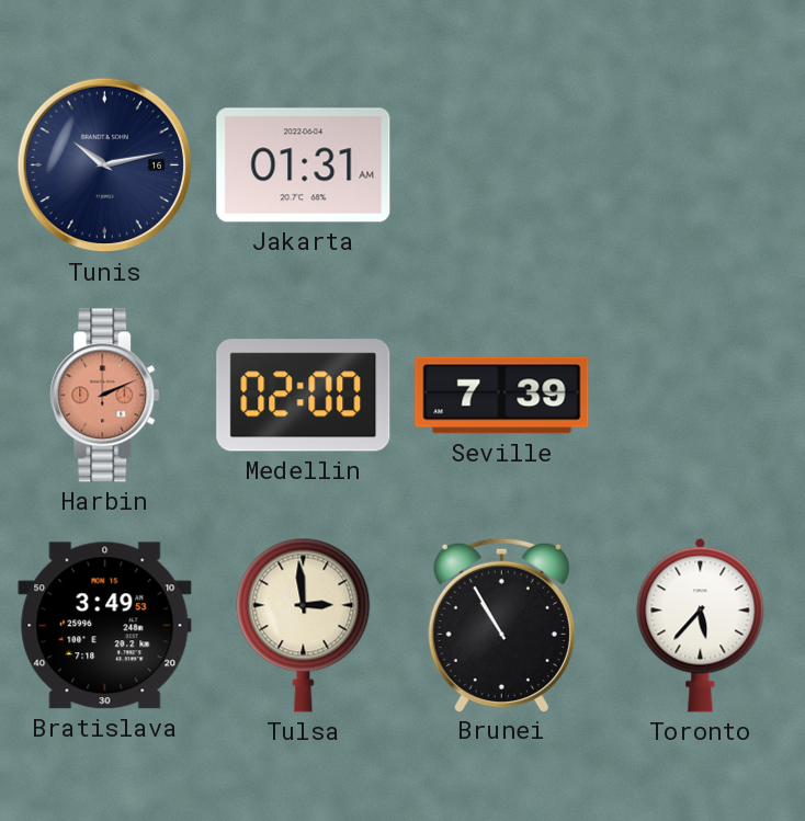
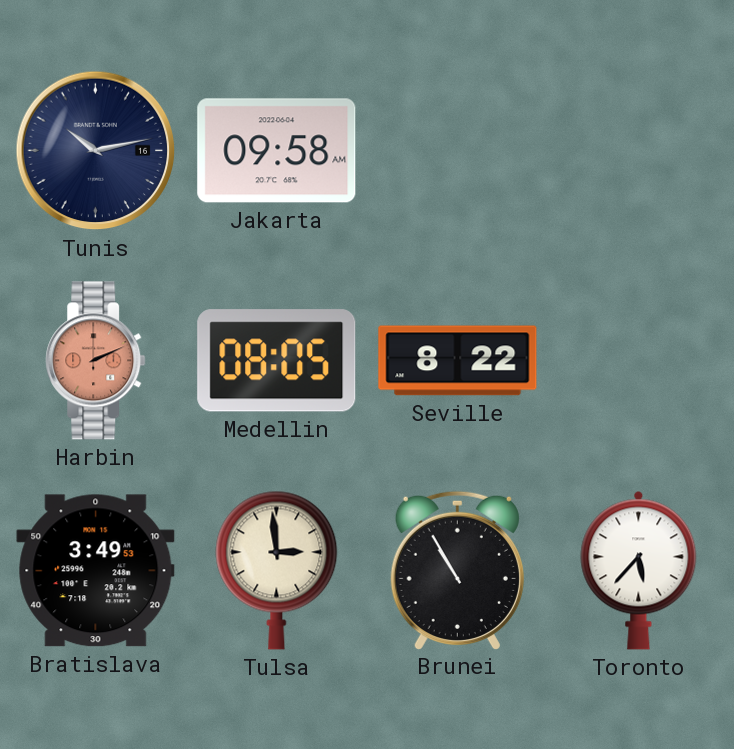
Jakarta: 01:31 -> 09:58
Medellin: 02:00 -> 08:05
Seville: 7:39 -> 8:22
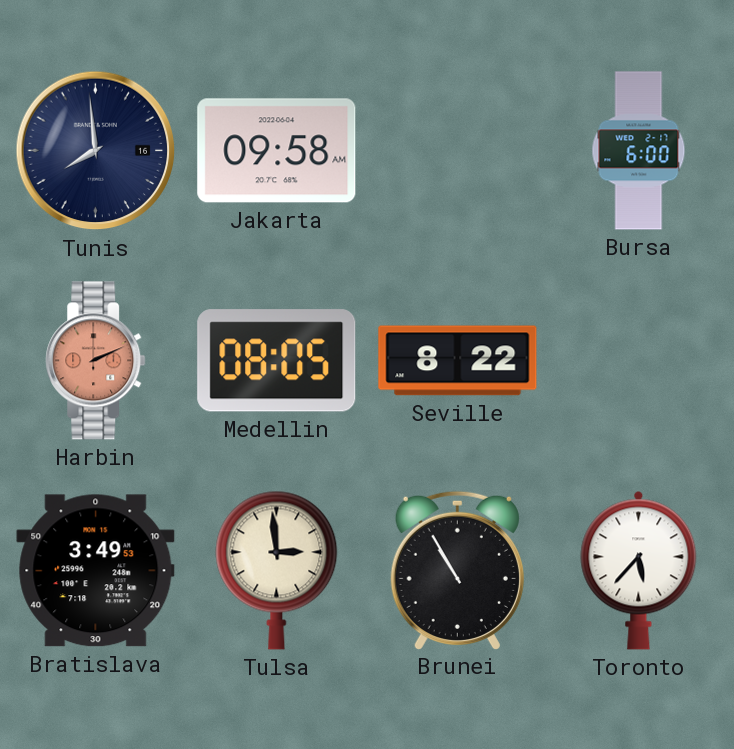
Tunis: 10:13 -> 7:59
Bursa: none -> 6:00
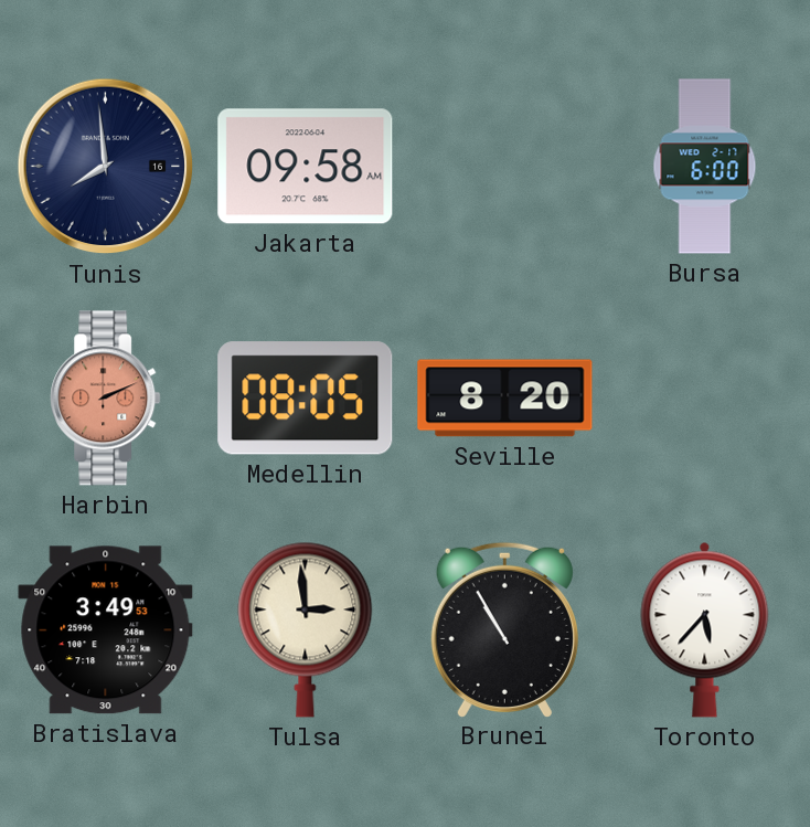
Seville: 8:22 -> 8:20
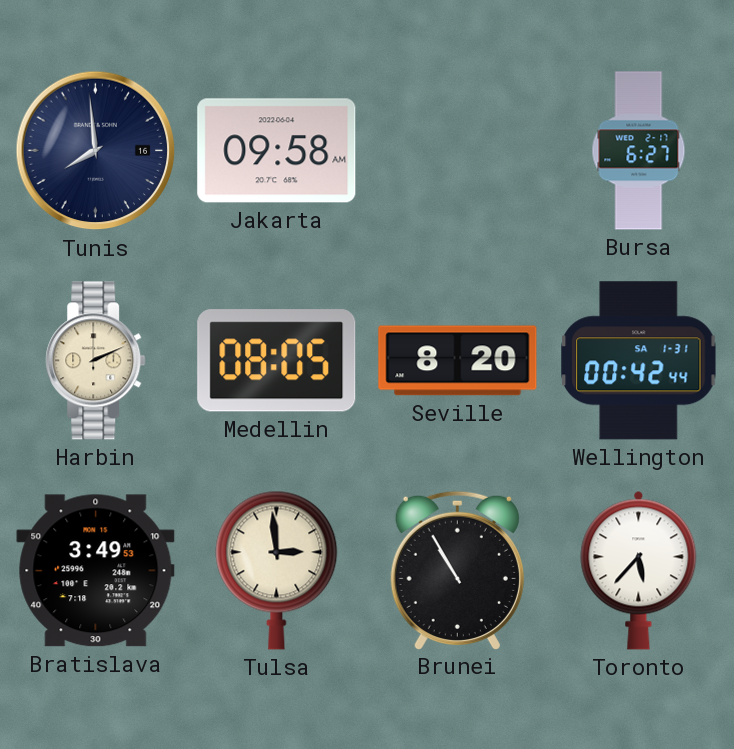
Bursa: 6:00 -> 6:27
Harbin dial: salmon -> cream
Wellington: none -> 00:42
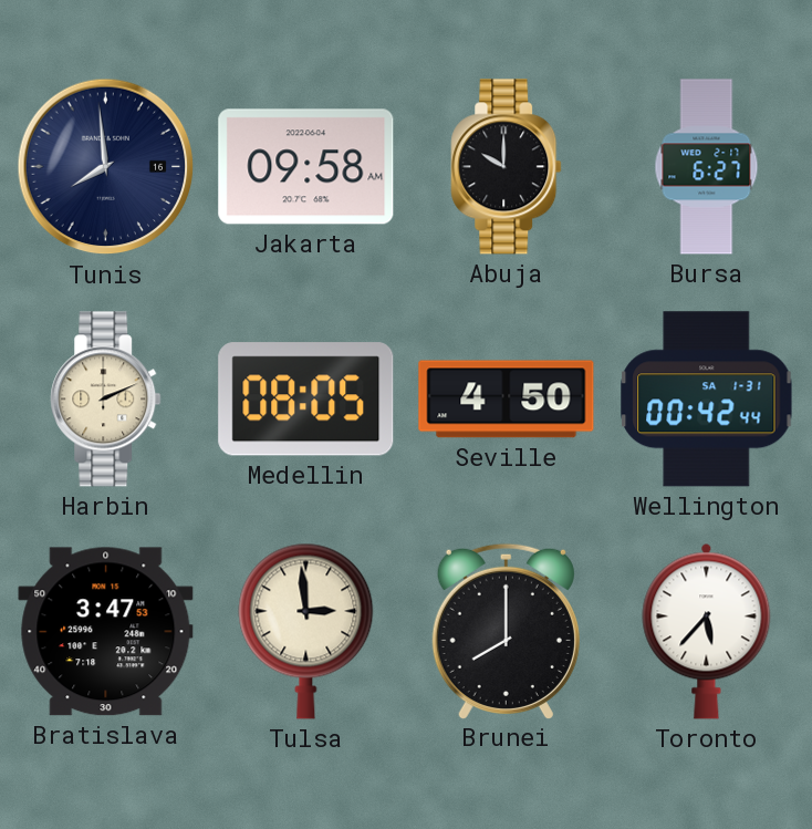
Abuja: none -> 10:00
Seville: 8:20 -> 4:50
Bratislava: 3:49 -> 3:47
Brunei: 10:55 -> 8:00
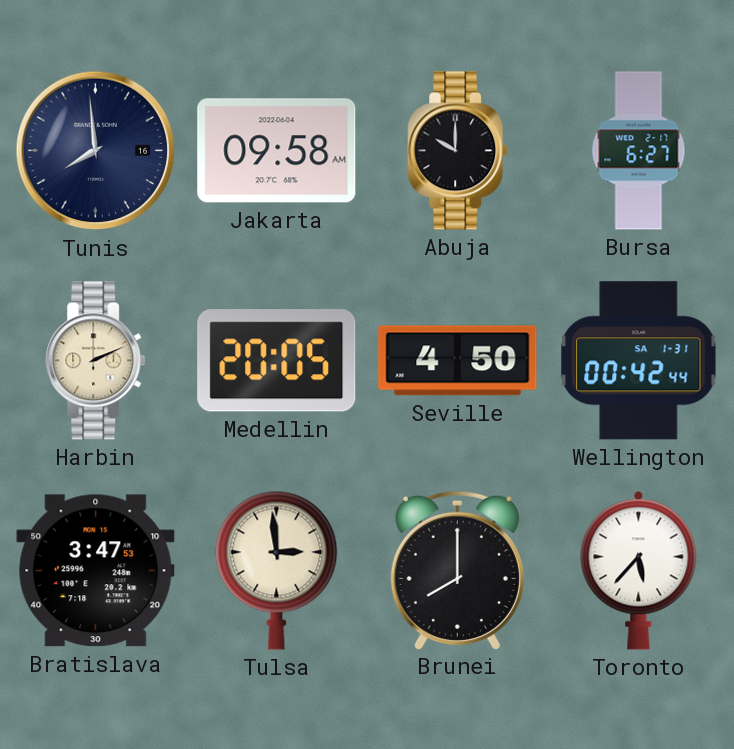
Medellin: 08:05 -> 20:05
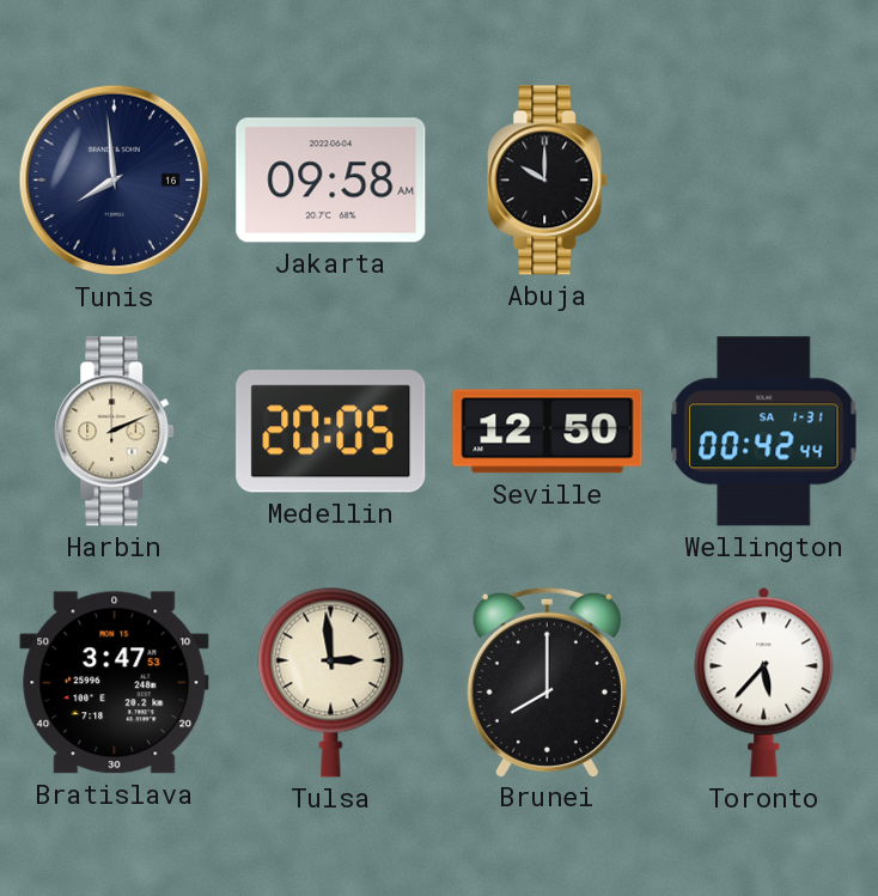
Bursa: 6:27 -> none
Seville: 4:50 -> 12:50
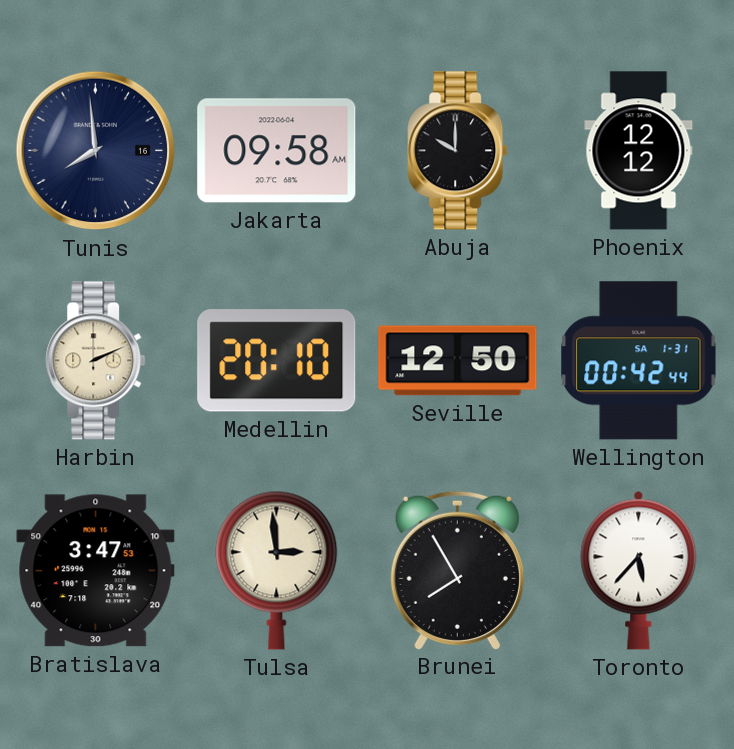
Phoenix: none -> 12:12
Medellin: 20:05 -> 20:10
Brunei: 8:00 -> 7:55
